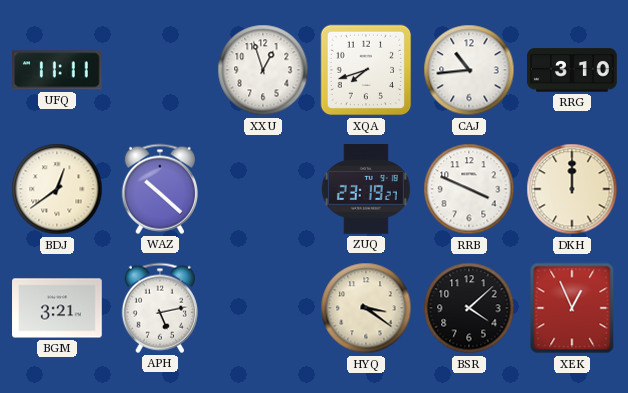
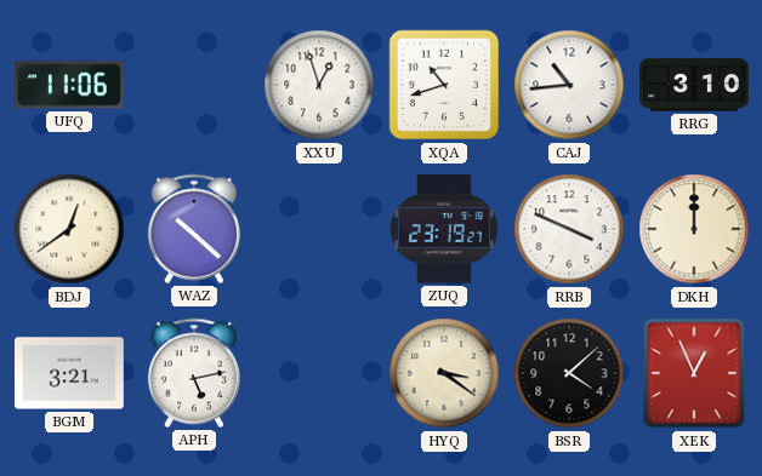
UFQ: 11:11 -> 11:06
XQA: 7:42 -> 10:42
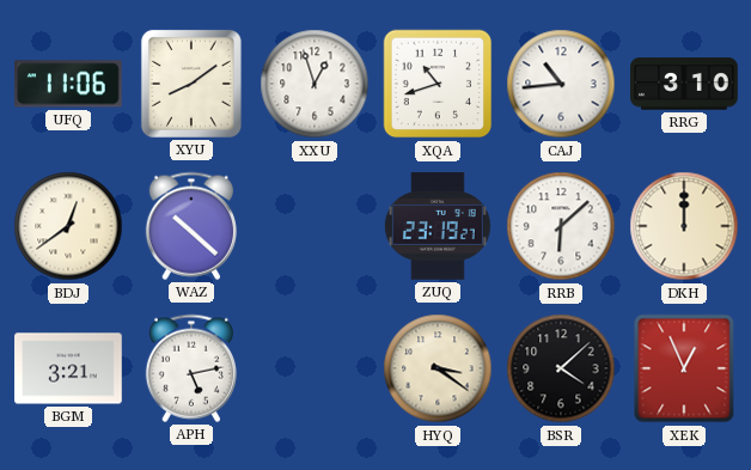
XYU: none -> 8:09
RRB: 3:49 -> 6:08
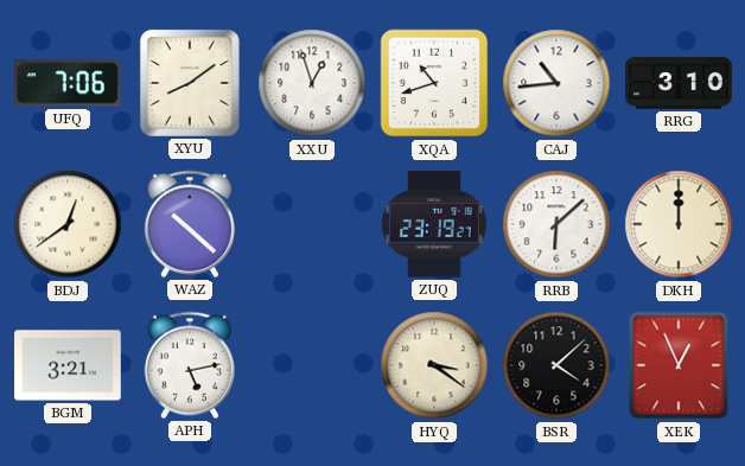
UFQ: 11:06 -> 7:06
